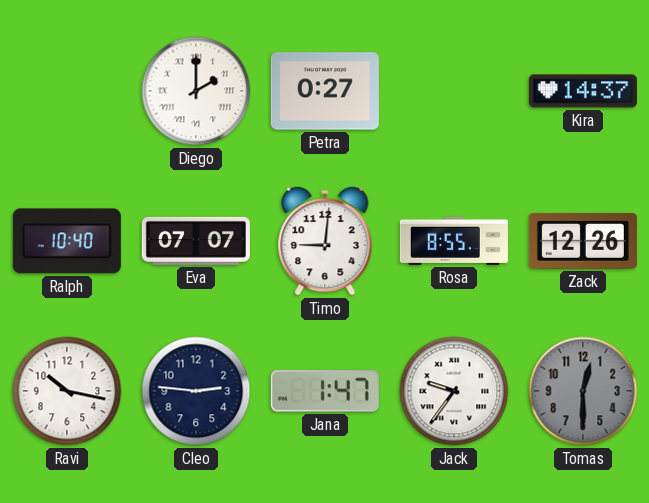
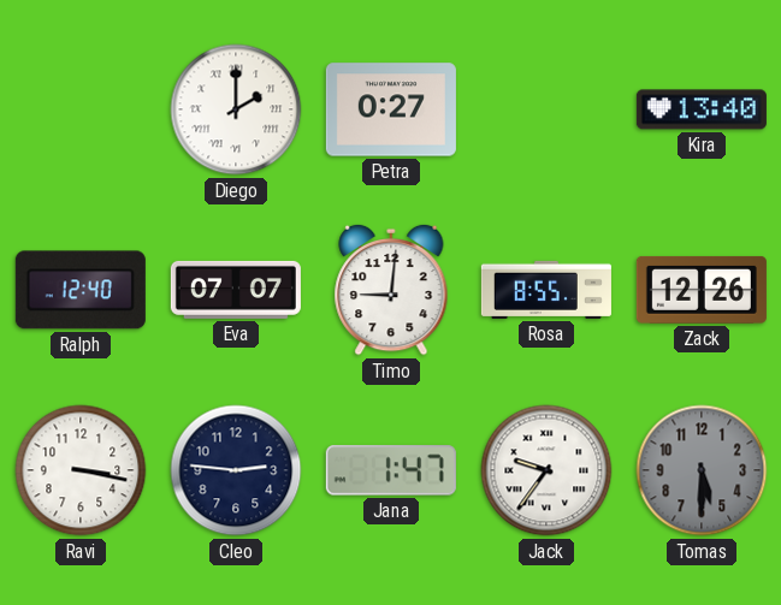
Kira: 14:37 -> 13:40
Ralph: 10:40 -> 12:40
Ravi: 10:17 -> 3:17
Tomas: 12:30 -> 5:30
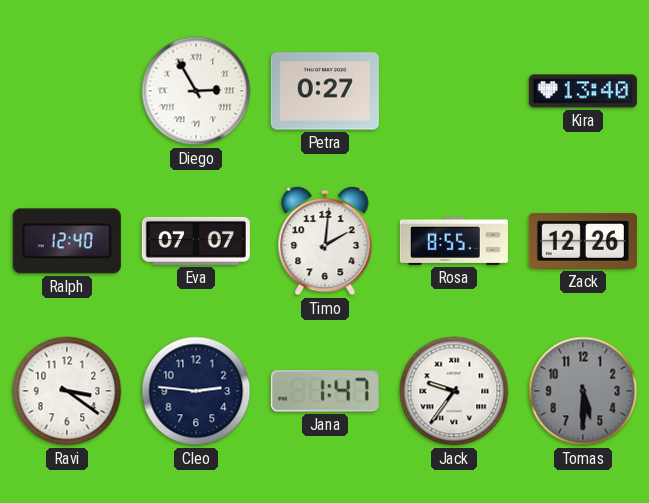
Diego: 2:00 -> 2:55
Timo: 9:01 -> 2:01
Ravi: 3:17 -> 3:21
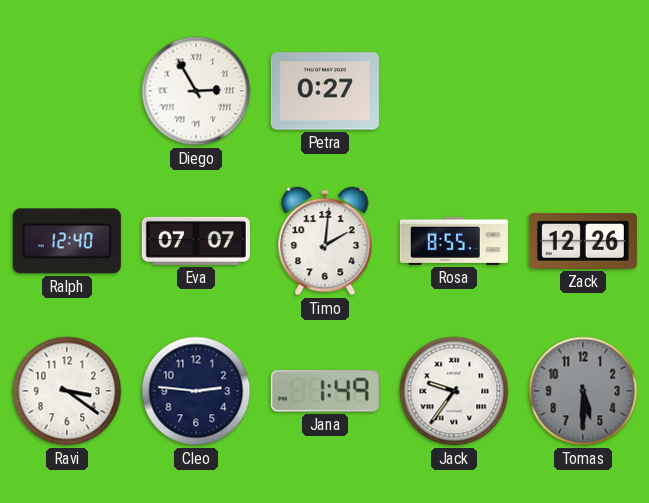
Kira: 13:40 -> none
Jana: 1:47 -> 1:49
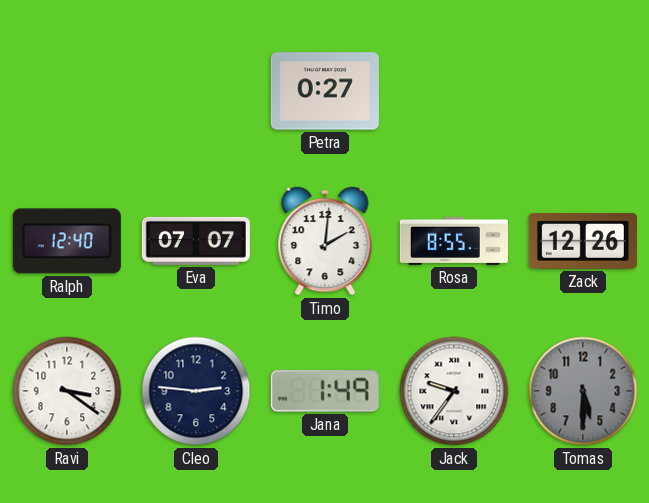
Diego: 2:55 -> none
